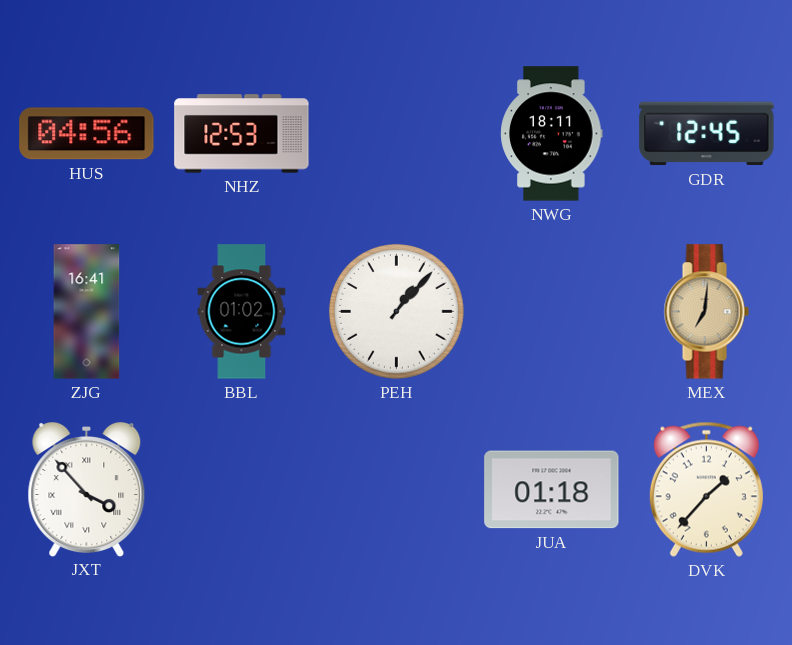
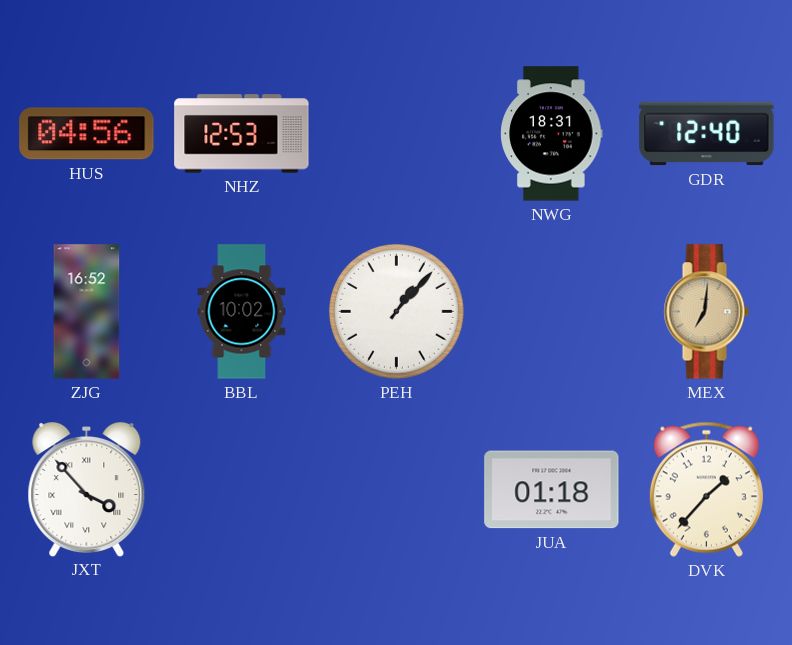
NWG: 18:11 -> 18:31
GDR: 12:45 -> 12:40
ZJG: 16:41 -> 16:52
BBL: 01:02 -> 10:02
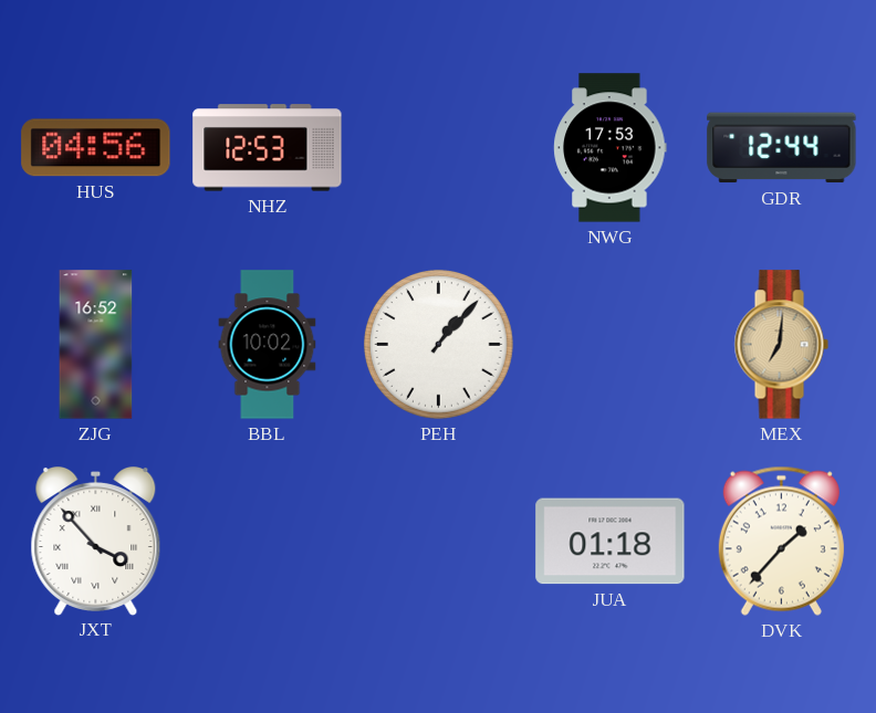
NWG: 18:31 -> 17:53
GDR: 12:40 -> 12:44
